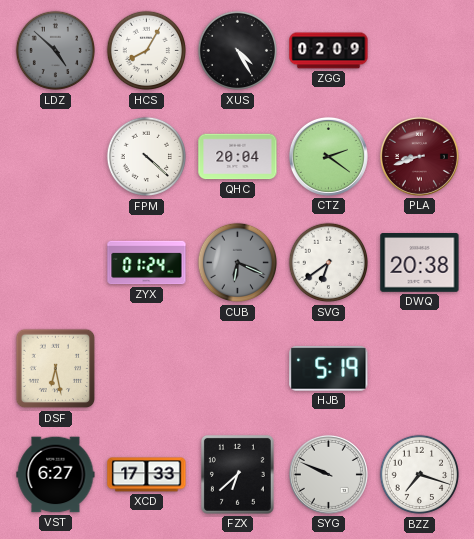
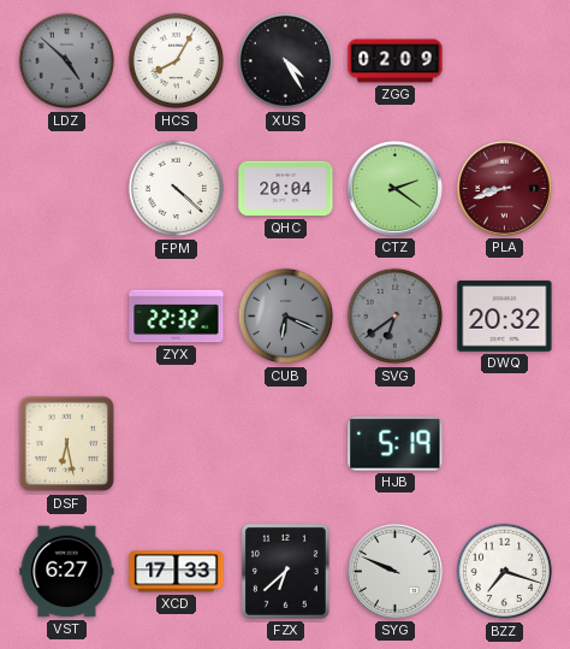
ZYX: 01:24 -> 22:32
SVG dial: white -> grey
DWQ: 20:38 -> 20:32
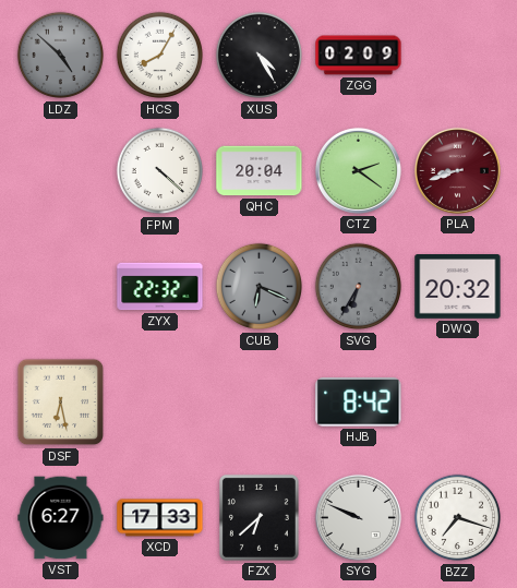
SVG: 6:39 -> 6:35
HJB: 5:19 -> 8:42
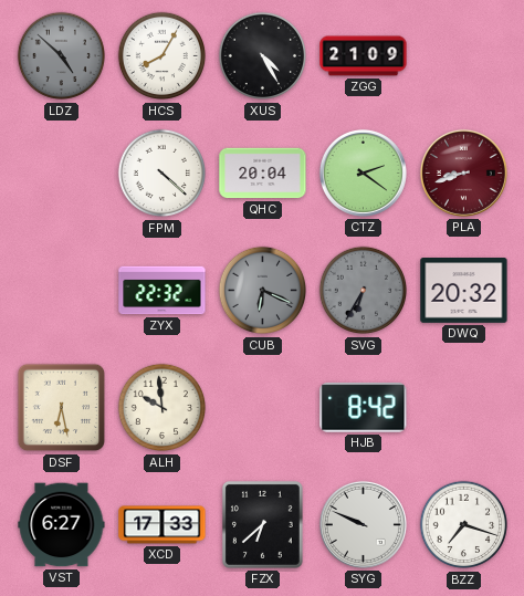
ZGG: 02:09 -> 21:09
ALH: none -> 9:59
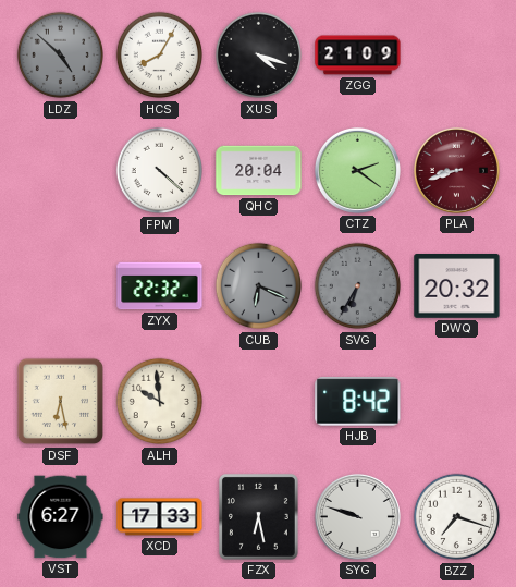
XUS: 4:25 -> 4:18
FZX: 6:38 -> 6:28
SYG: 9:49 -> 9:48
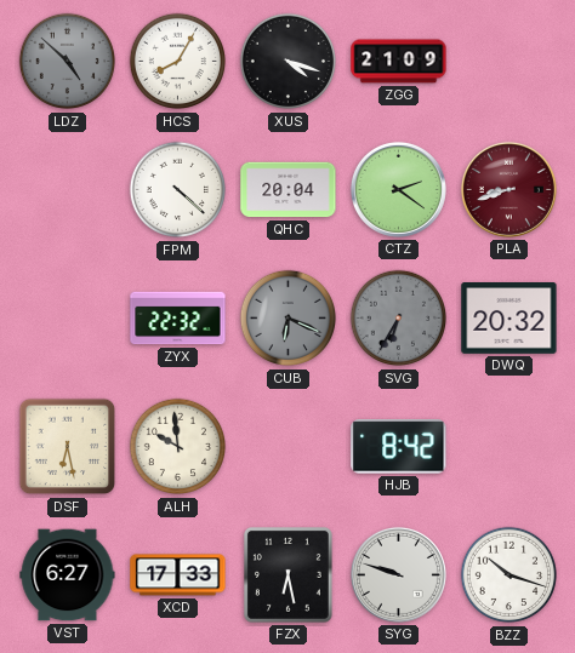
BZZ: 7:18 -> 10:18
